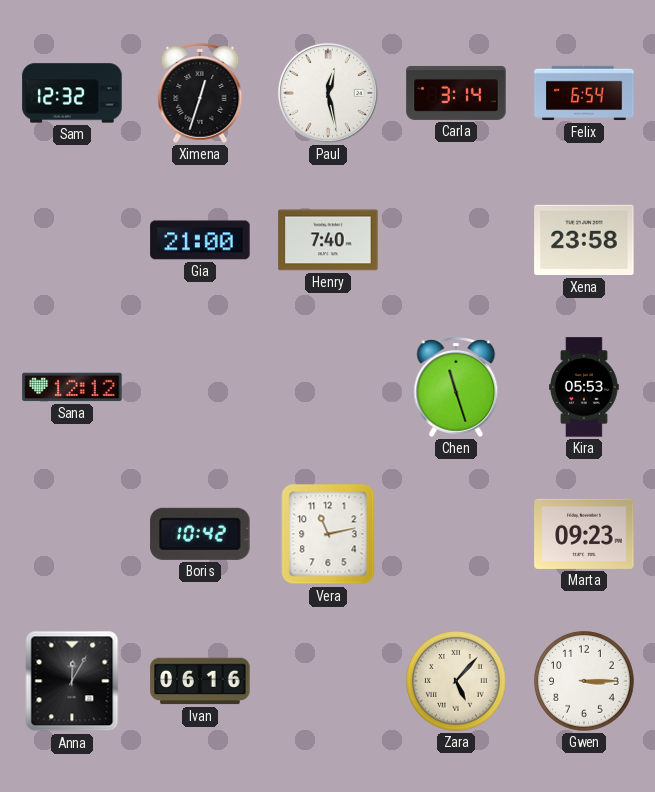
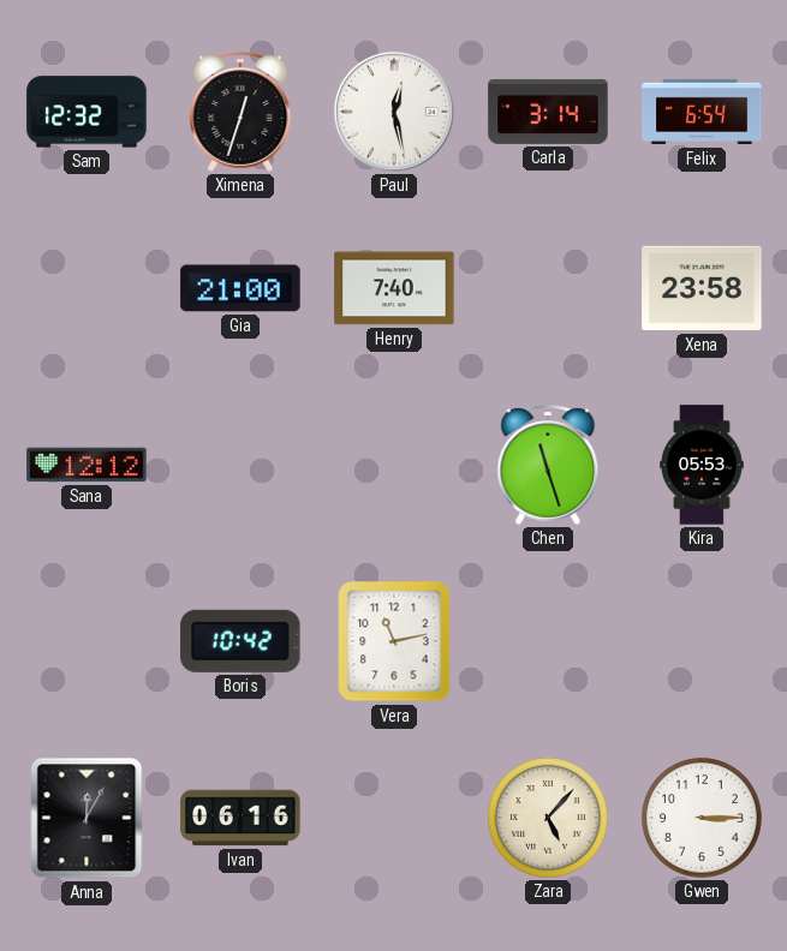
Marta: 09:23 -> none
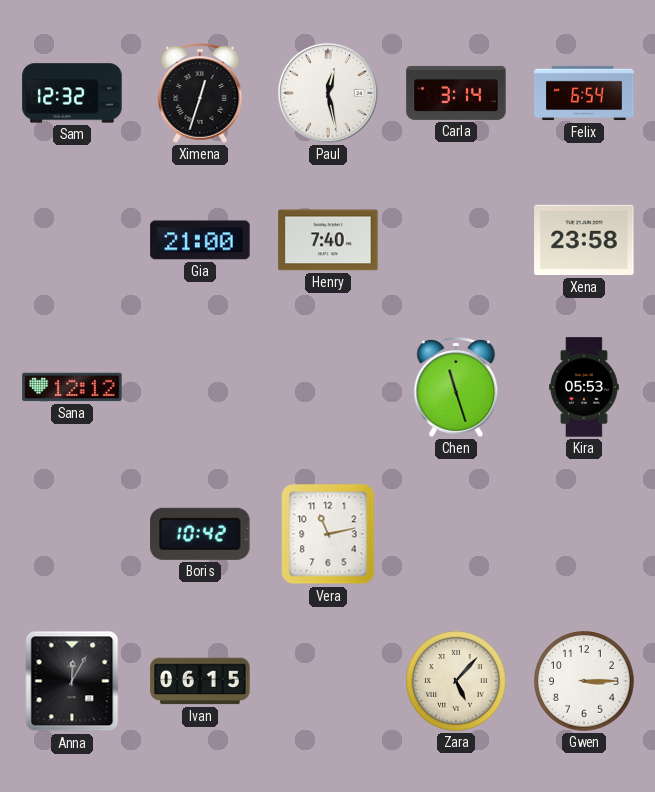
Ivan: 06:16 -> 06:15
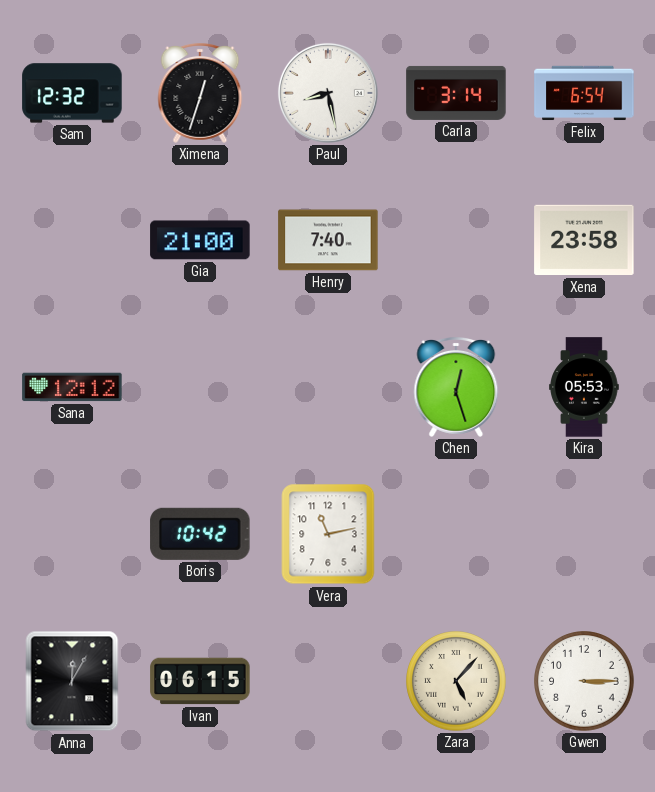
Paul: 12:28 -> 8:28
Chen: 11:27 -> 12:27
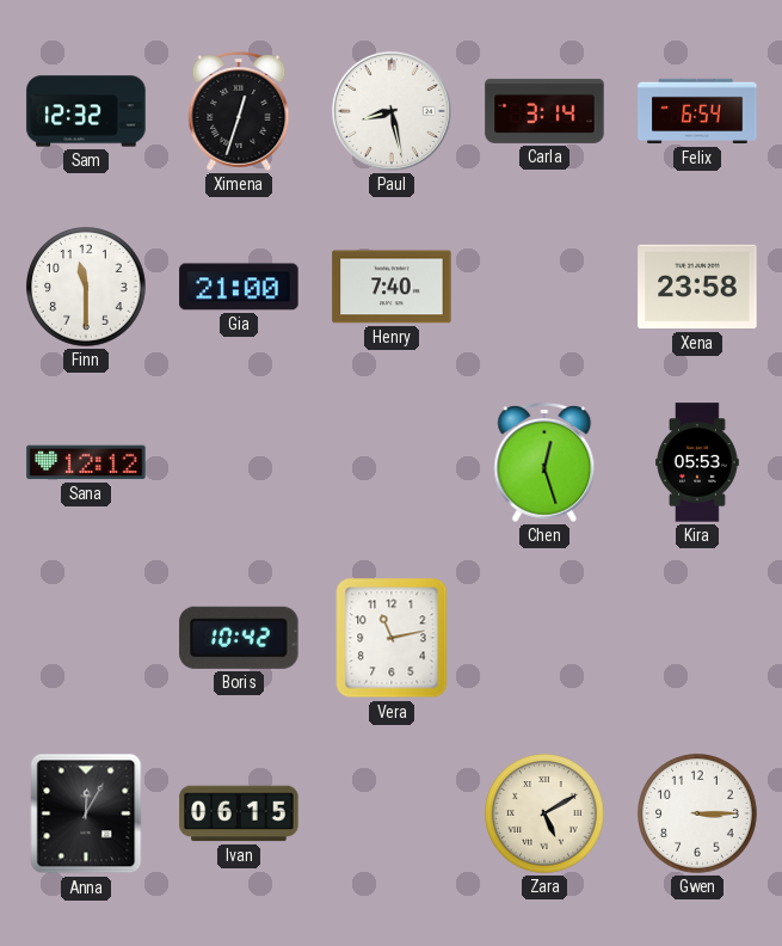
Finn: none -> 11:30
Zara: 5:07 -> 5:10
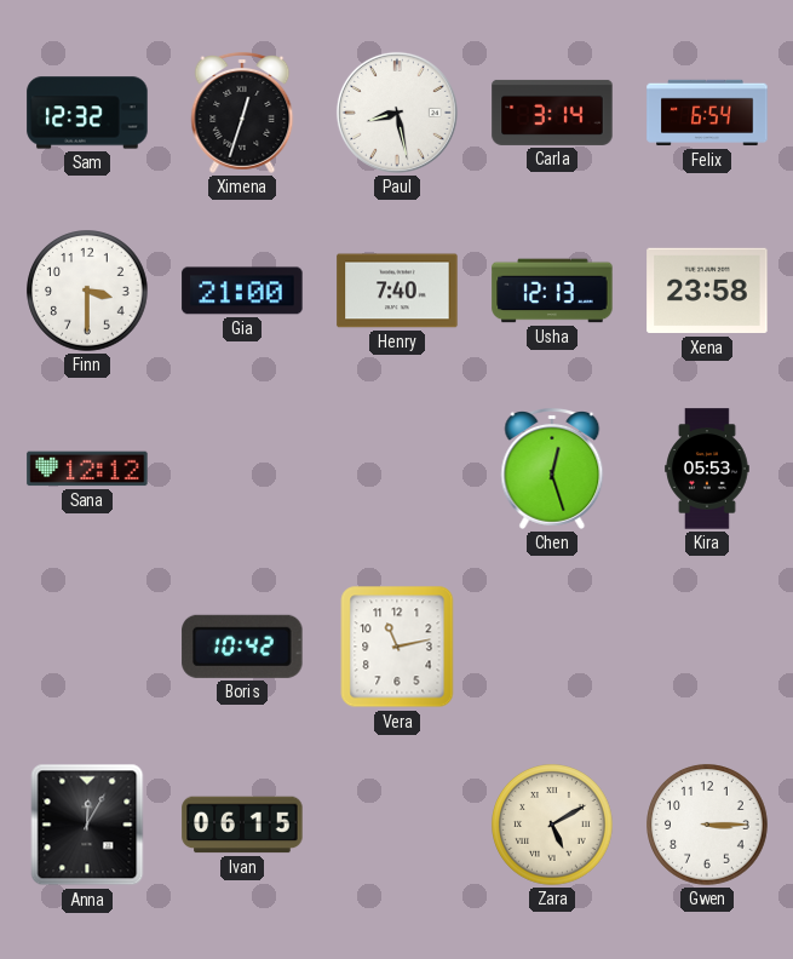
Finn: 11:30 -> 3:30
Usha: none -> 12:13
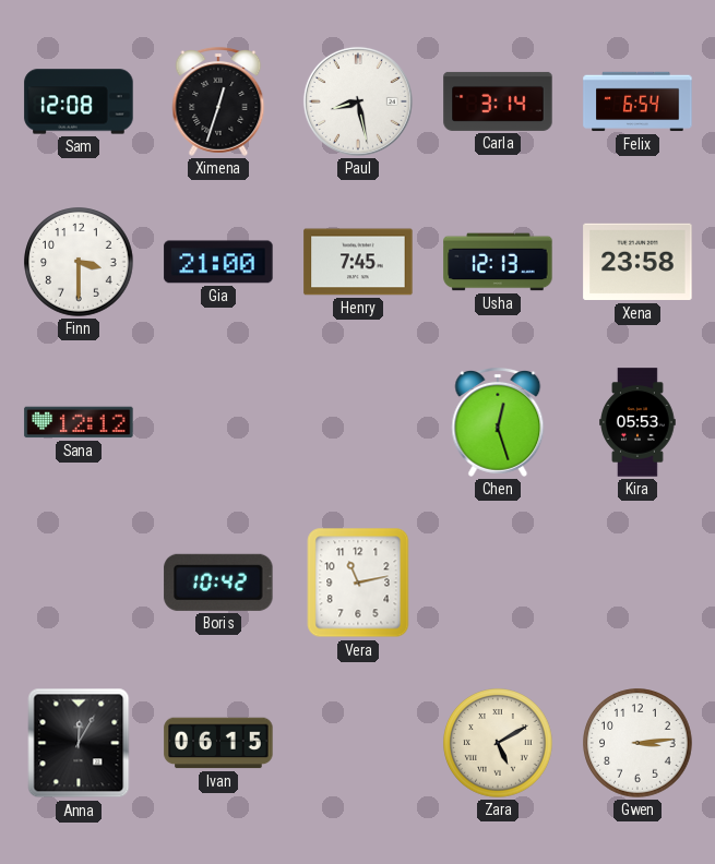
Sam: 12:32 -> 12:08
Henry: 7:40 -> 7:45
Gwen: 3:15 -> 3:14
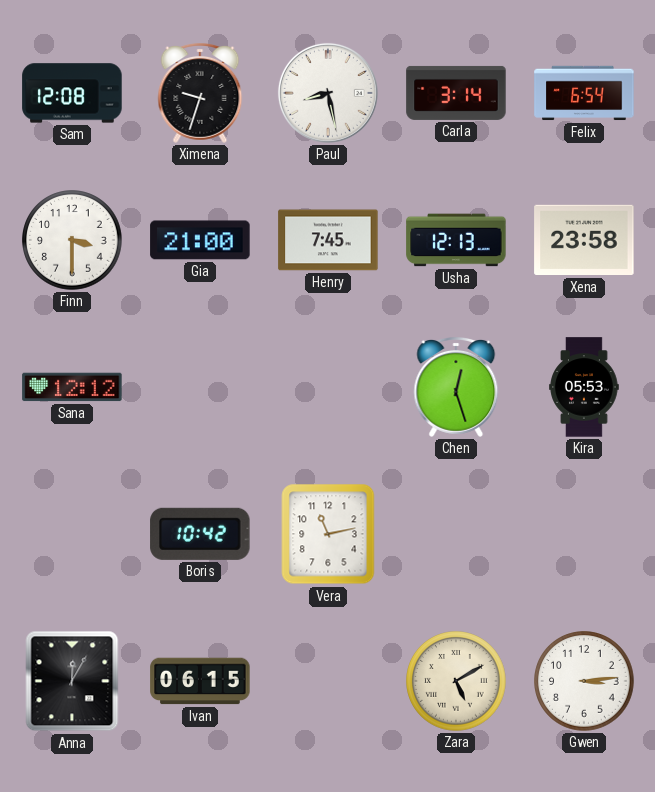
Ximena: 12:33 -> 9:33
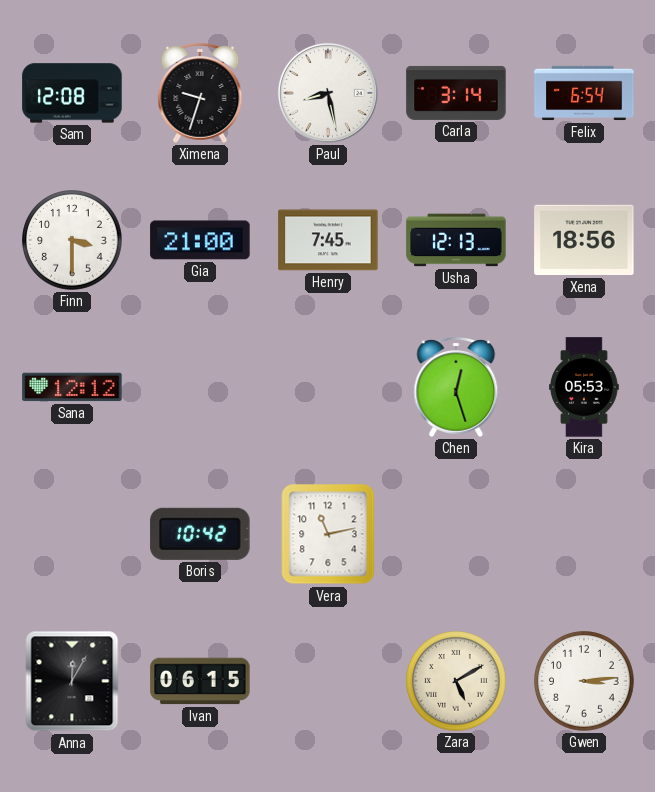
Xena: 23:58 -> 18:56
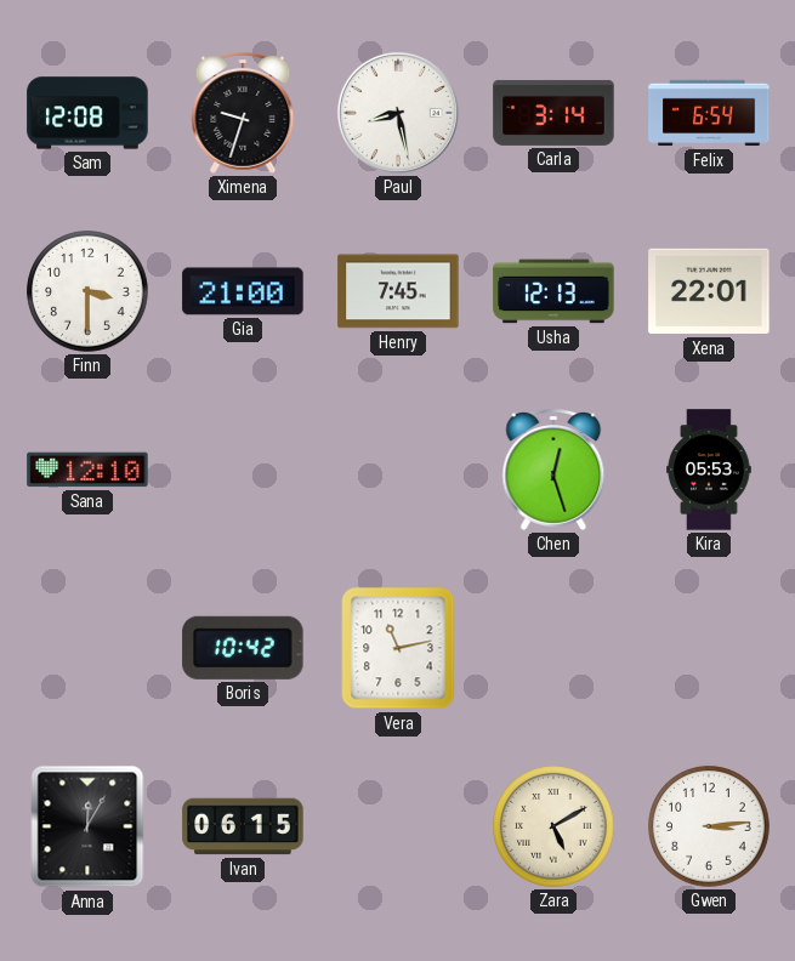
Xena: 18:56 -> 22:01
Sana: 12:12 -> 12:10
